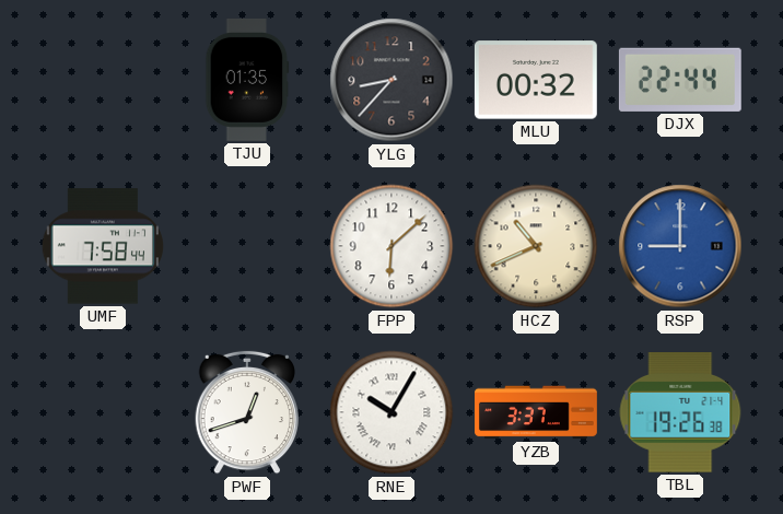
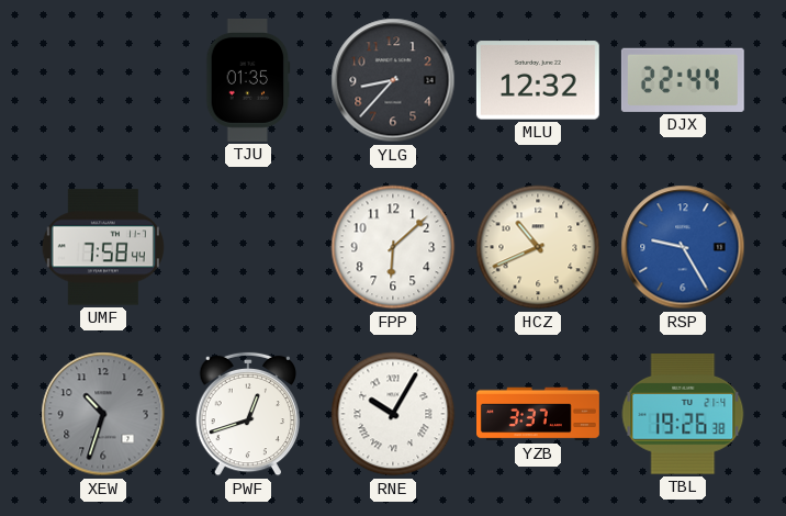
MLU: 00:32 -> 12:32
RSP: 9:00 -> 9:25
XEW: none -> 10:33
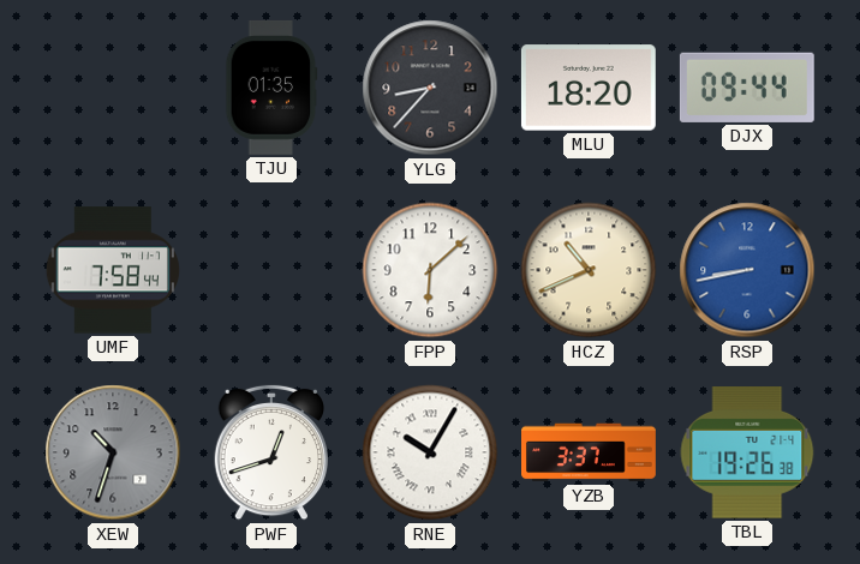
MLU: 12:32 -> 18:20
DJX: 22:44 -> 09:44
RSP: 9:25 -> 8:43
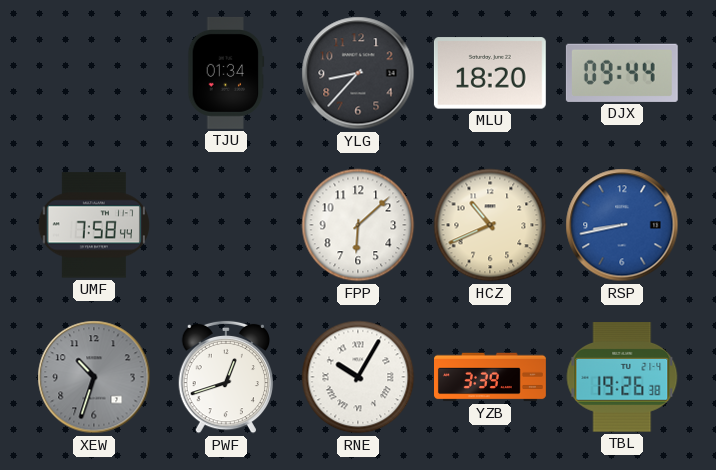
TJU: 01:35 -> 01:34
YZB: 3:37 -> 3:39
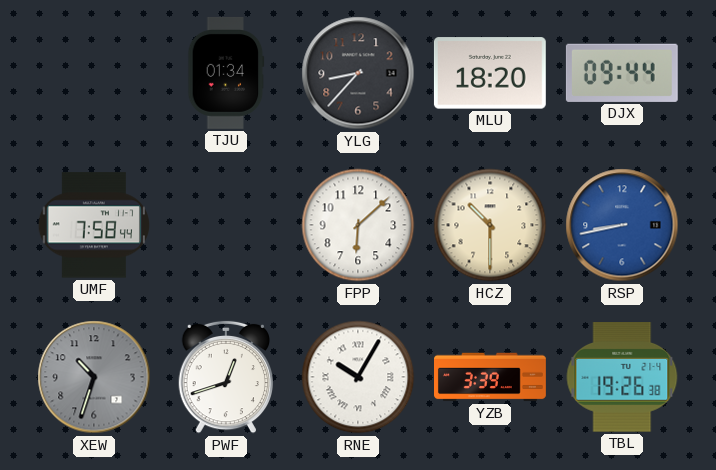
HCZ: 10:41 -> 10:30
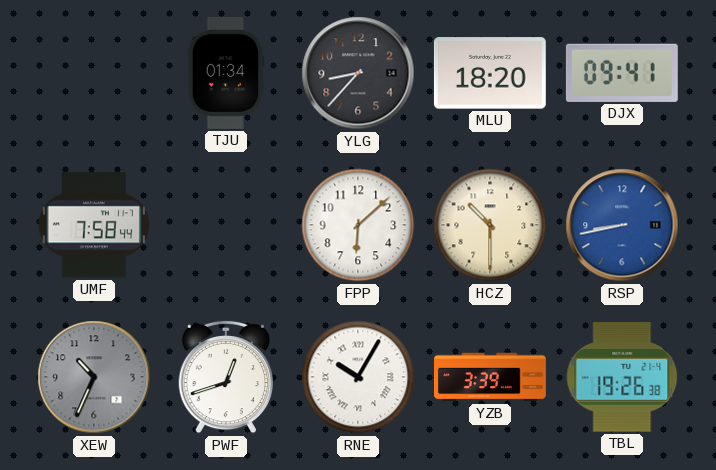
DJX: 09:44 -> 09:41
XEW: 10:33 -> 10:34
